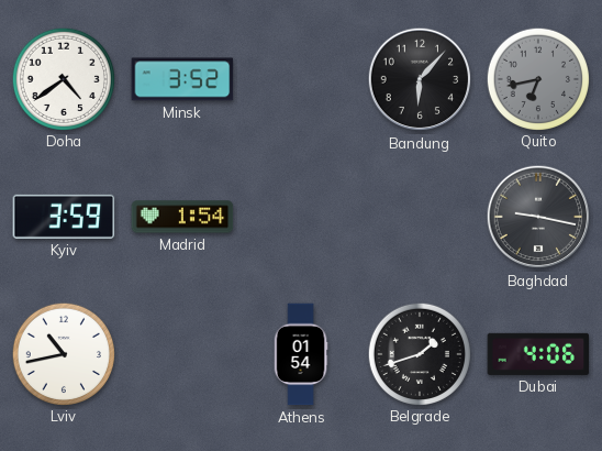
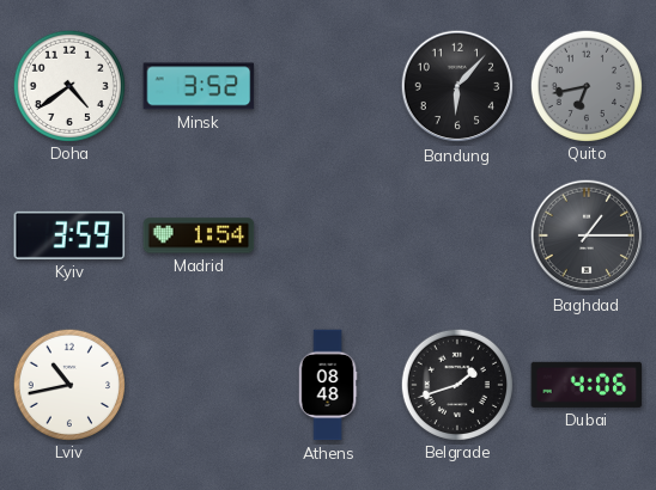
Baghdad: 9:17 -> 1:15
Athens: 01:54 -> 08:48
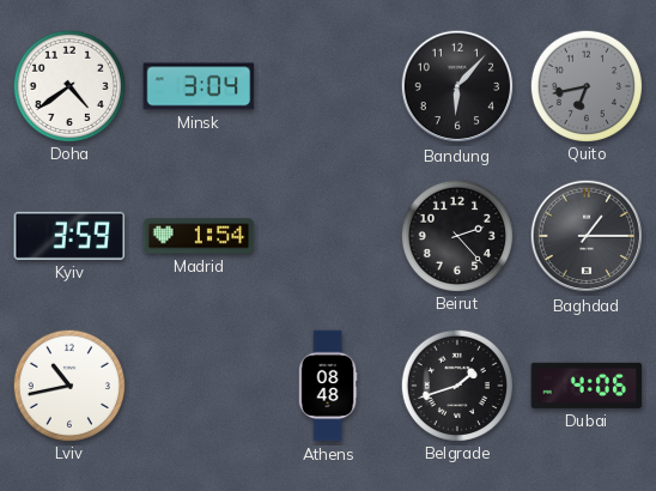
Minsk: 3:52 -> 3:04
Beirut: none -> 2:23
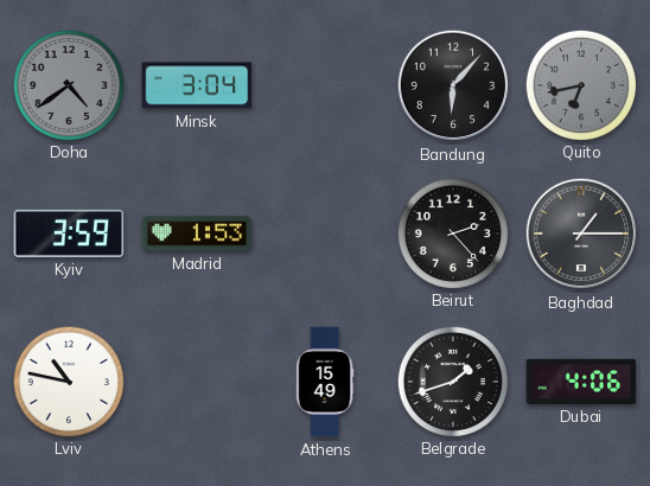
Doha dial: white -> grey
Madrid: 1:54 -> 1:53
Lviv: 10:43 -> 10:47
Athens: 08:48 -> 15:49
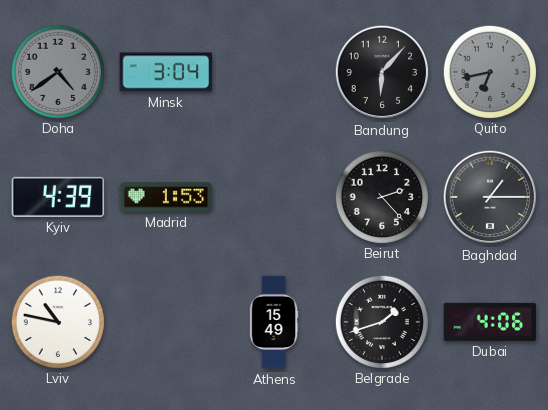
Kyiv: 3:59 -> 4:39
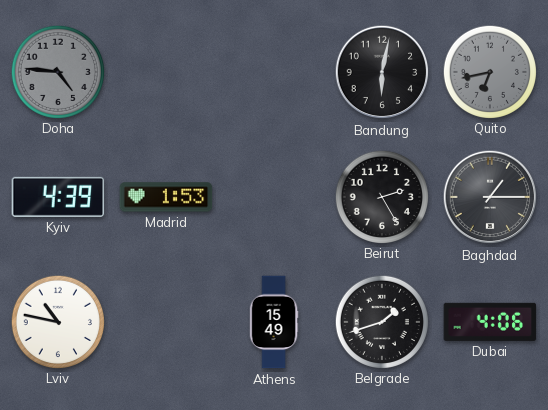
Doha: 4:39 -> 4:46
Minsk: 3:04 -> none
Bandung: 6:07 -> 6:02
Beirut: 2:23 -> 2:25
